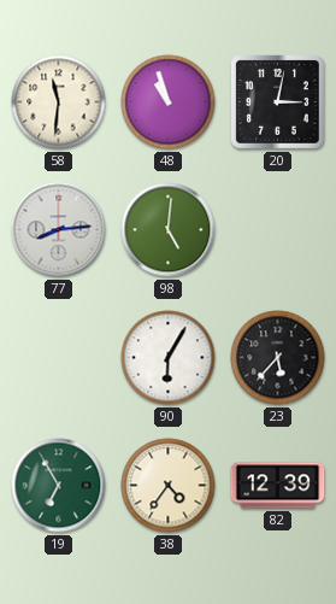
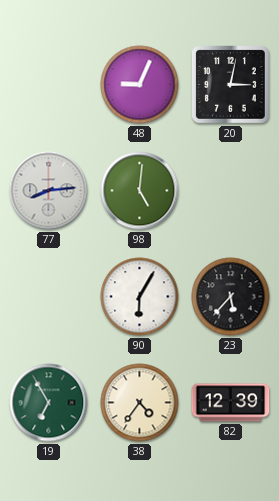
58: 11:31 -> none
48: 10:57 -> 9:04
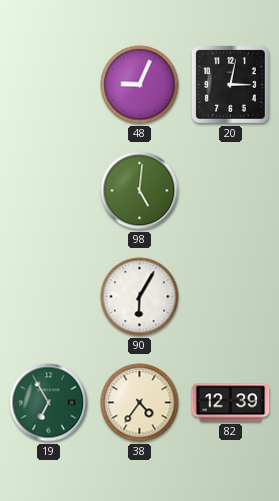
77: 8:14 -> none
23: 5:37 -> none
